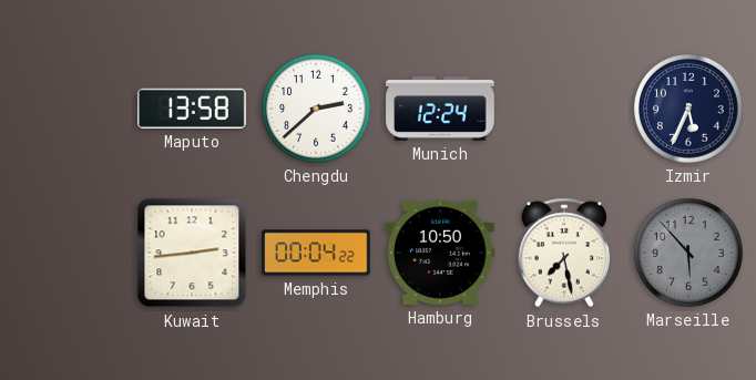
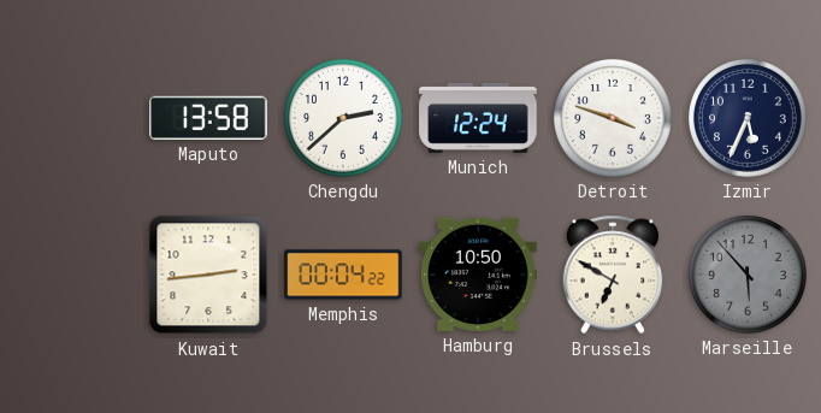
Detroit: none -> 3:48
Brussels: 7:28 -> 6:50
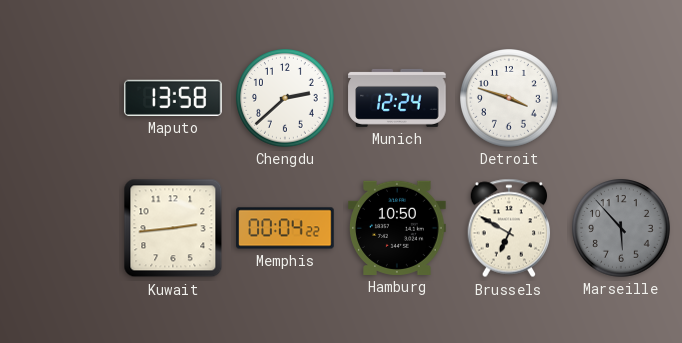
Izmir: 5:34 -> none
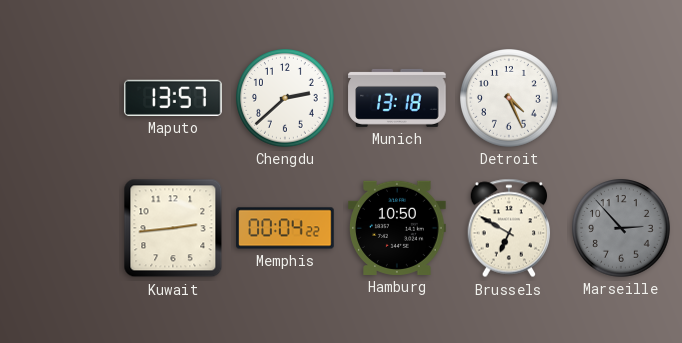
Maputo: 13:58 -> 13:57
Munich: 12:24 -> 13:18
Detroit: 3:48 -> 4:26
Marseille: 5:53 -> 2:53
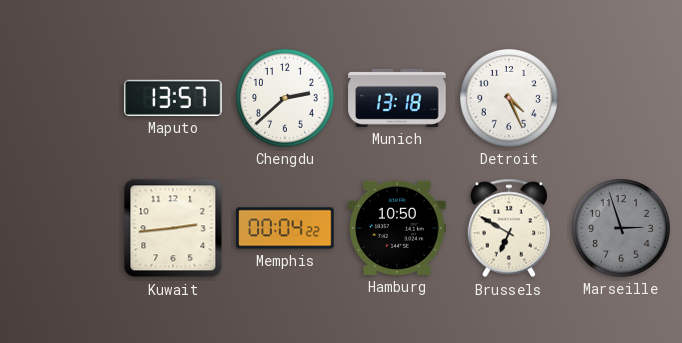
Marseille: 2:53 -> 2:57
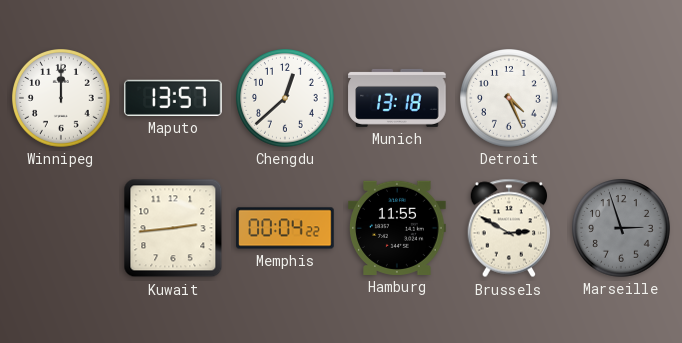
Winnipeg: none -> 12:00
Chengdu: 2:38 -> 12:38
Hamburg: 10:50 -> 11:55
Brussels: 6:50 -> 2:50
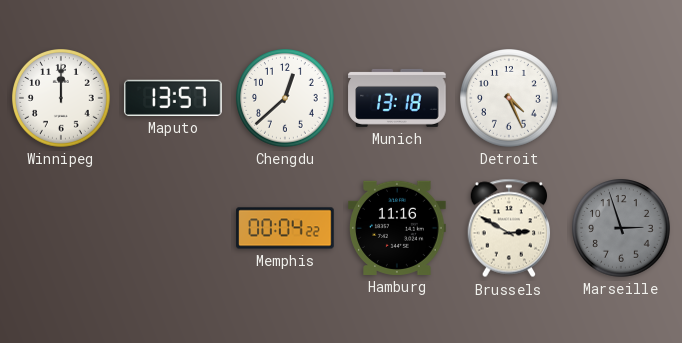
Kuwait: 2:44 -> none
Hamburg: 11:55 -> 11:16
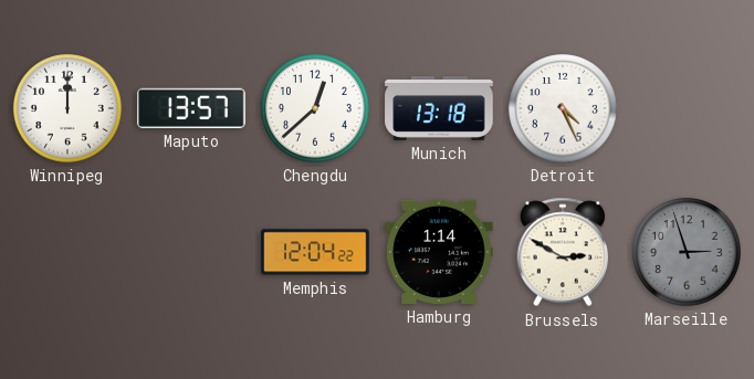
Memphis: 00:04 -> 12:04
Hamburg: 11:16 -> 1:14
